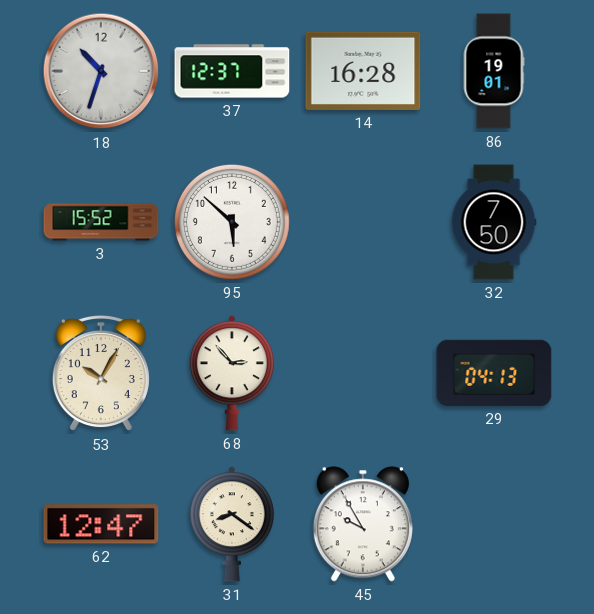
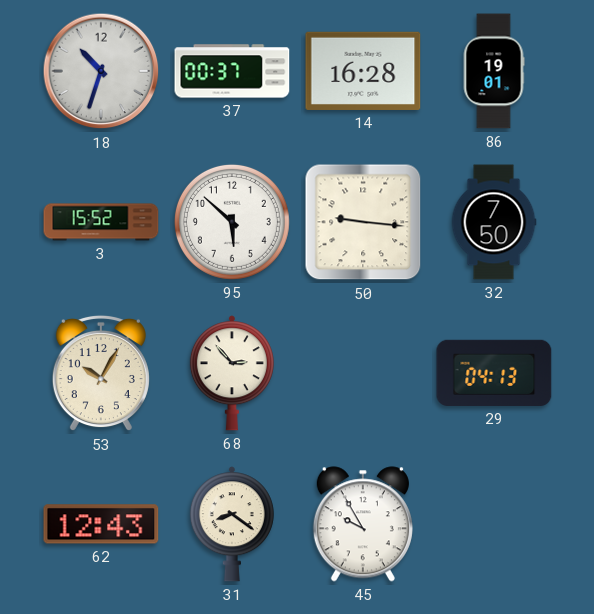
37: 12:37 -> 00:37
50: none -> 9:16
62: 12:47 -> 12:43
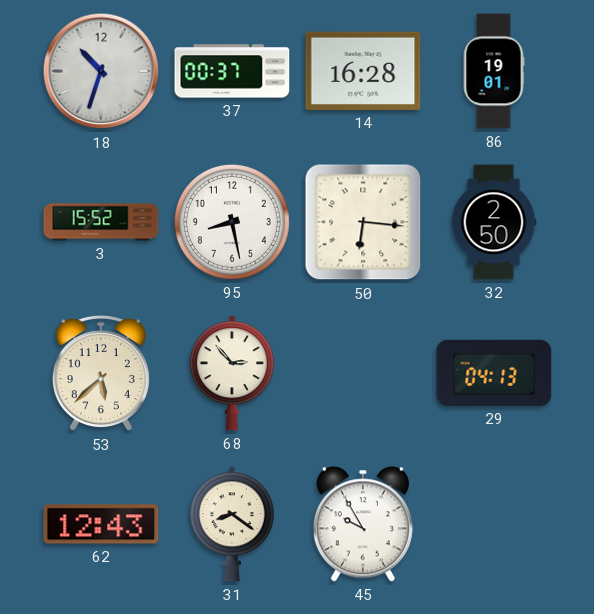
95: 5:52 -> 8:28
50: 9:16 -> 6:16
32: 7:50 -> 2:50
53: 10:05 -> 5:38
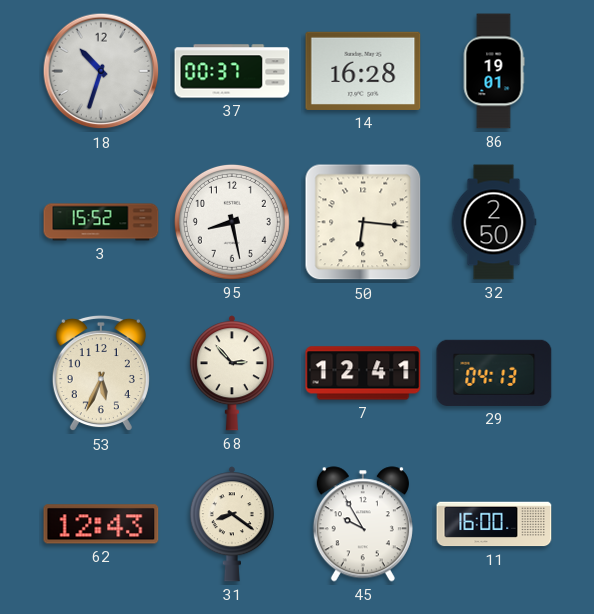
53: 5:38 -> 5:34
7: none -> 12:41
11: none -> 16:00
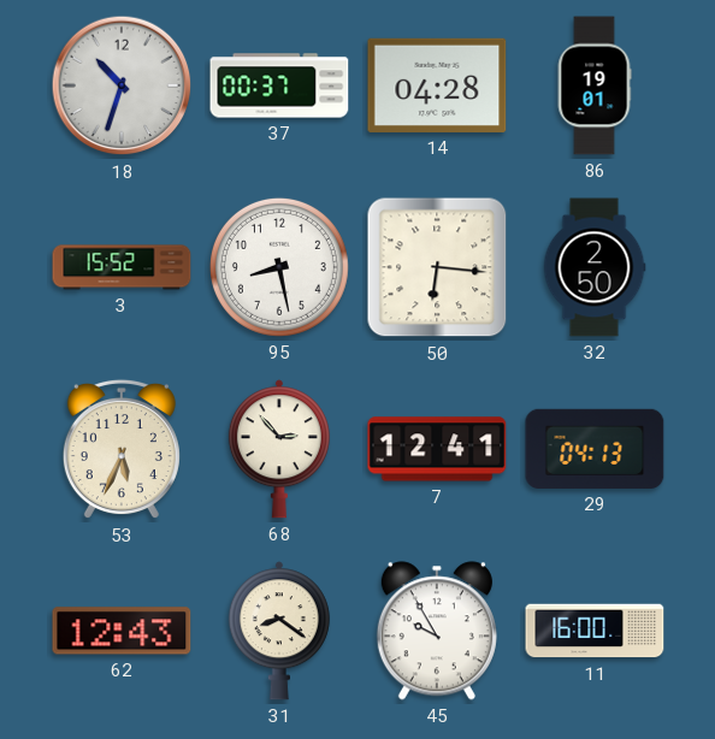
14: 16:28 -> 04:28
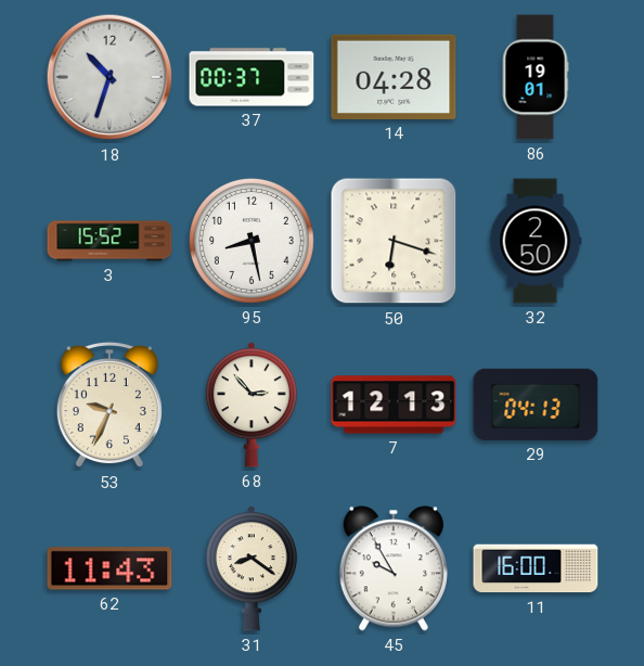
50: 6:16 -> 6:18
53: 5:34 -> 9:34
7: 12:41 -> 12:13
62: 12:43 -> 11:43
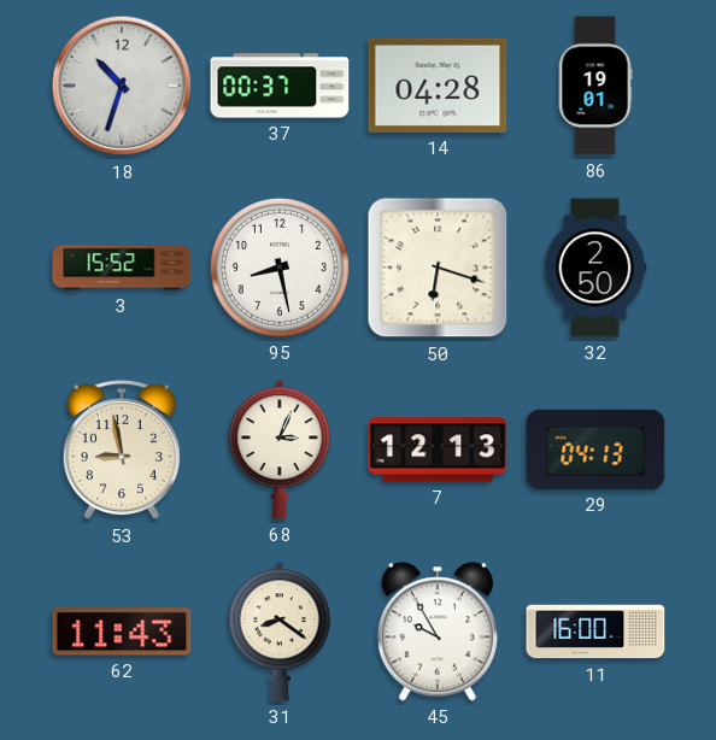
53: 9:34 -> 8:58
68: 2:53 -> 3:04
